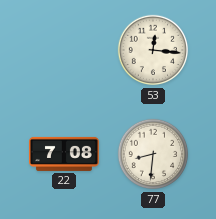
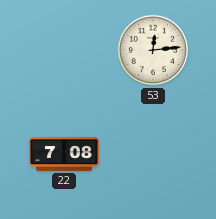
53: 12:16 -> 12:14
77: 8:31 -> none
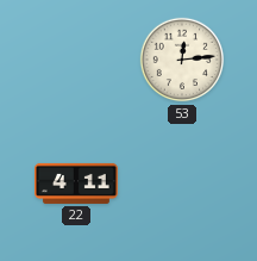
22: 7:08 -> 4:11
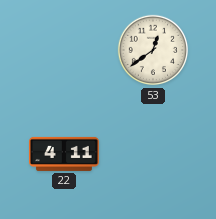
53: 12:14 -> 12:39
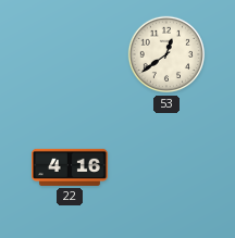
22: 4:11 -> 4:16
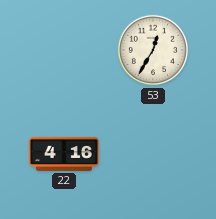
53: 12:39 -> 12:35
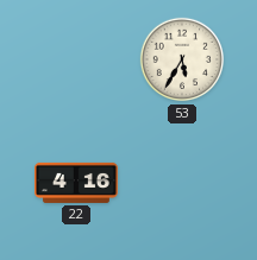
53: 12:35 -> 5:35
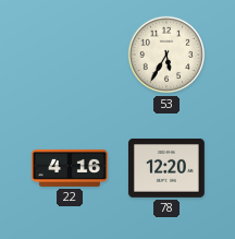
78: none -> 12:20
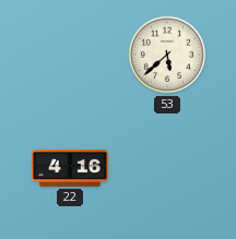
53: 5:35 -> 5:38
78: 12:20 -> none
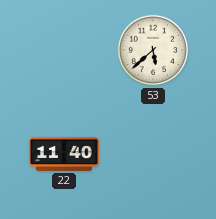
22: 4:16 -> 11:40
